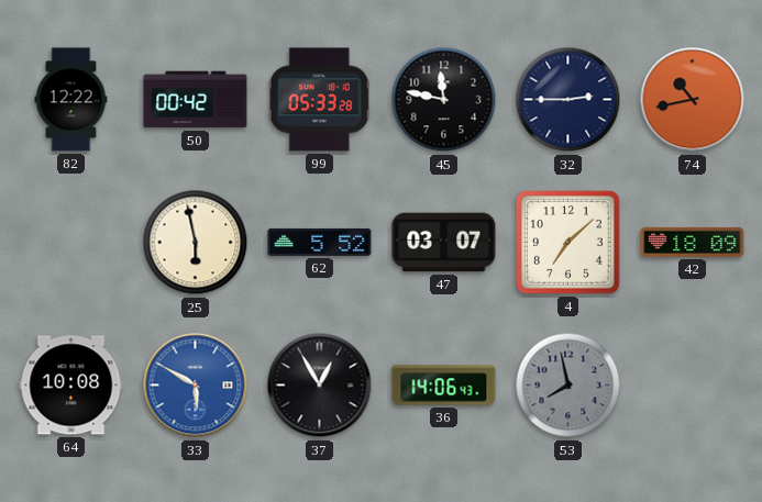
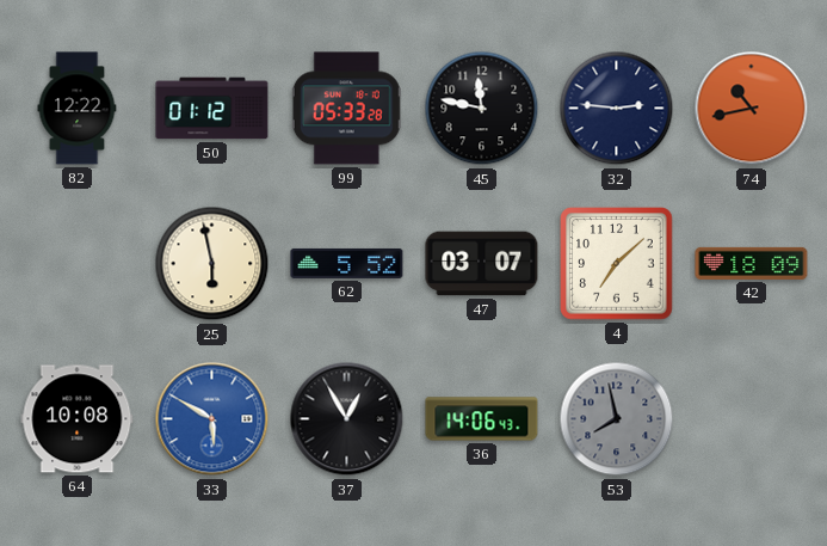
50: 00:42 -> 01:12
32: 2:45 -> 2:46
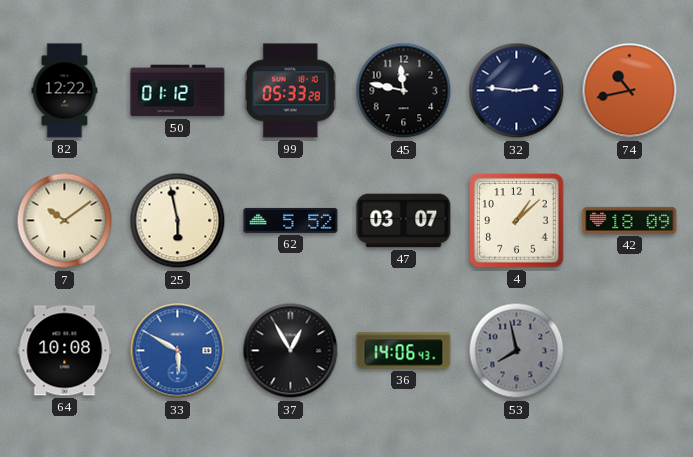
7: none -> 10:09
4: 7:08 -> 1:08
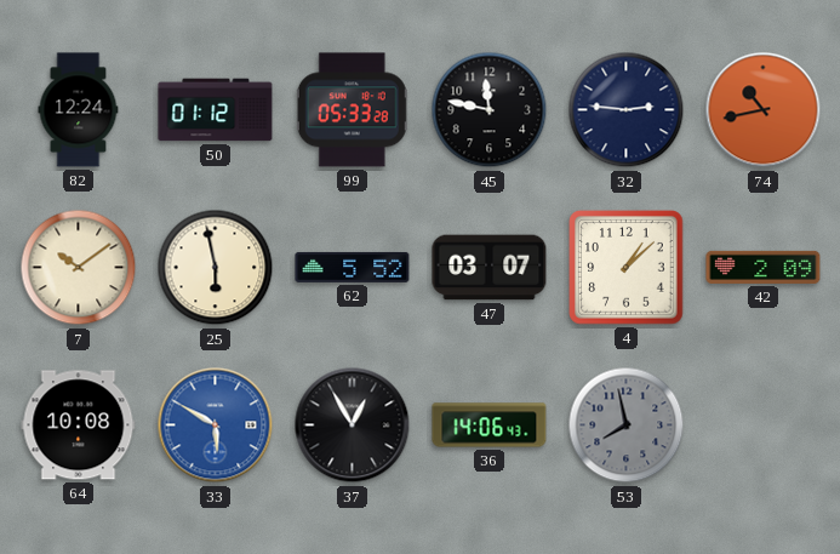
82: 12:22 -> 12:24
42: 18:09 -> 2:09
